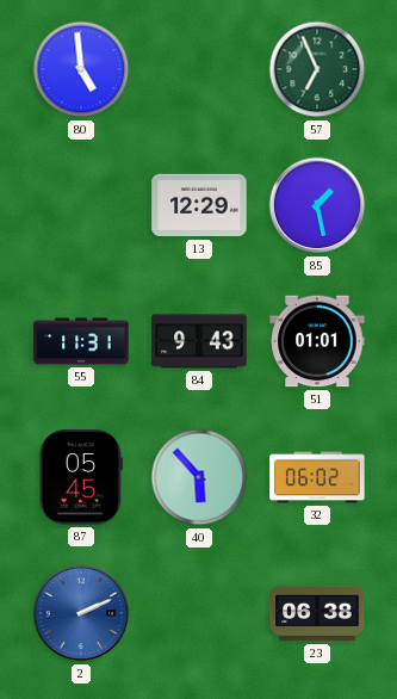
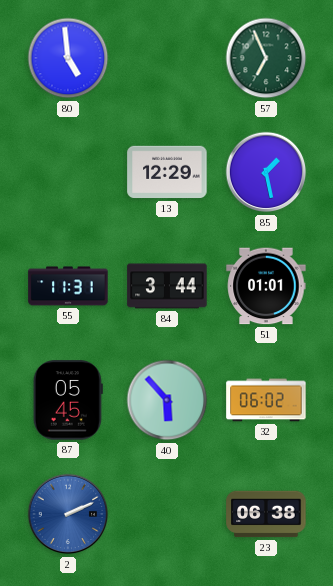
84: 9:43 -> 3:44
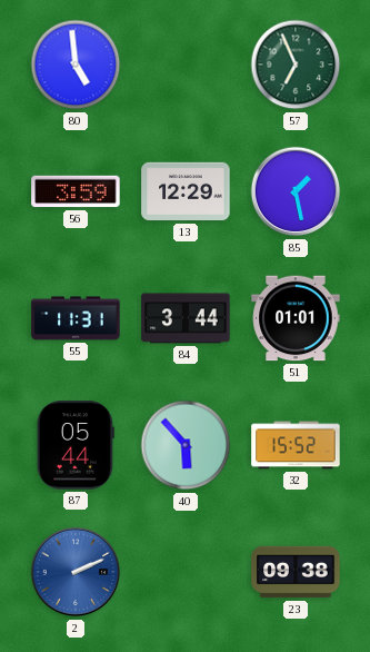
56: none -> 3:59
87: 05:45 -> 05:44
32: 06:02 -> 15:52
23: 06:38 -> 09:38
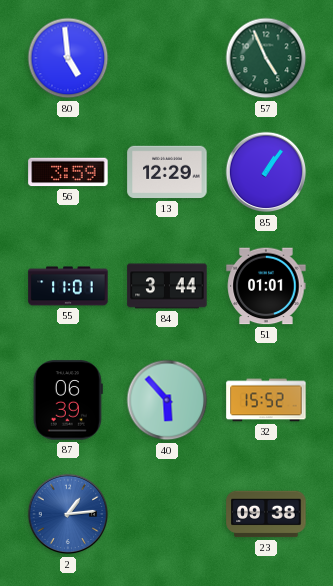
57: 6:56 -> 4:56
85: 1:28 -> 1:06
55: 11:31 -> 11:01
87: 05:44 -> 06:39
2: 2:11 -> 1:14
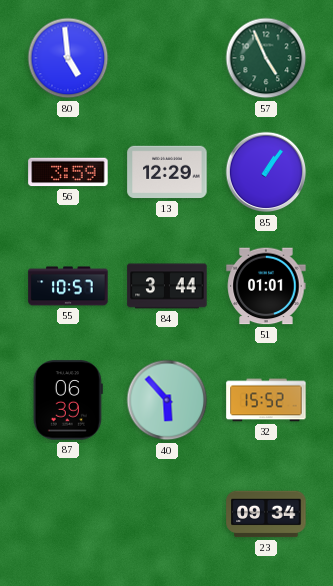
55: 11:01 -> 10:57
2: 1:14 -> none
23: 09:38 -> 09:34
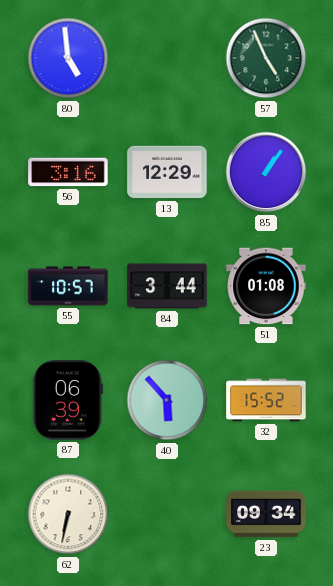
56: 3:59 -> 3:16
51: 01:01 -> 01:08
62: none -> 6:32
